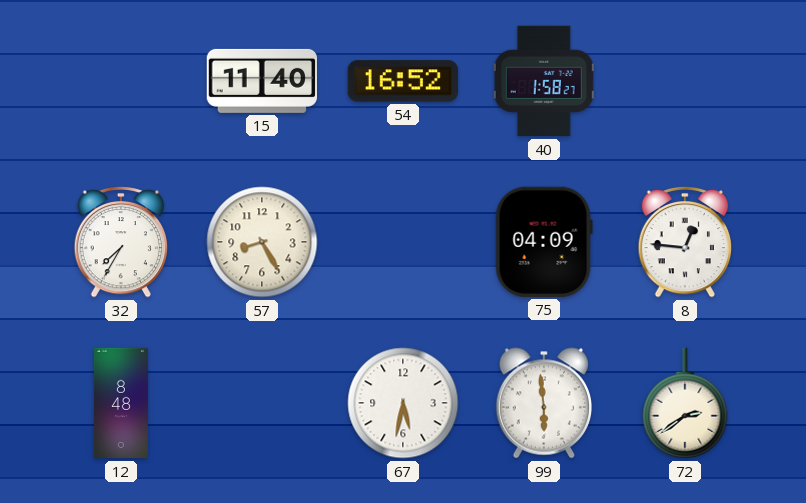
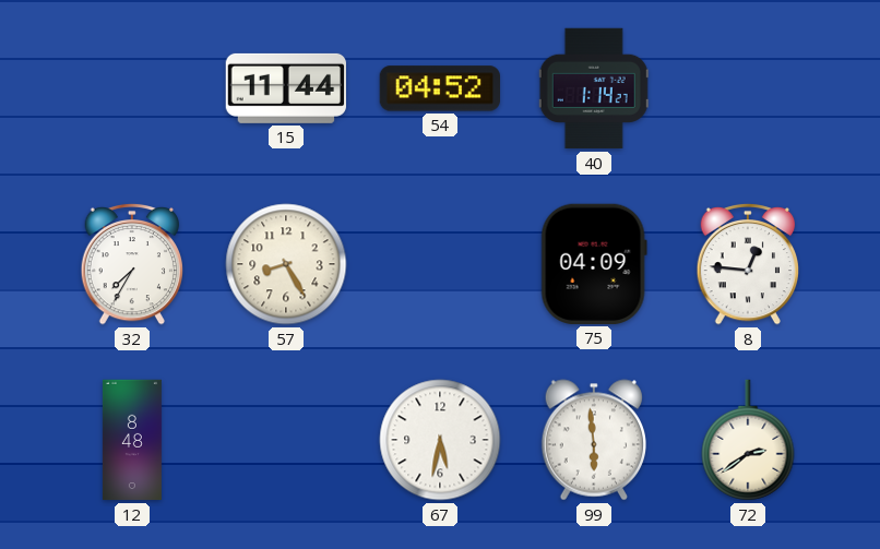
15: 11:40 -> 11:44
54: 16:52 -> 04:52
40: 1:58 -> 1:14
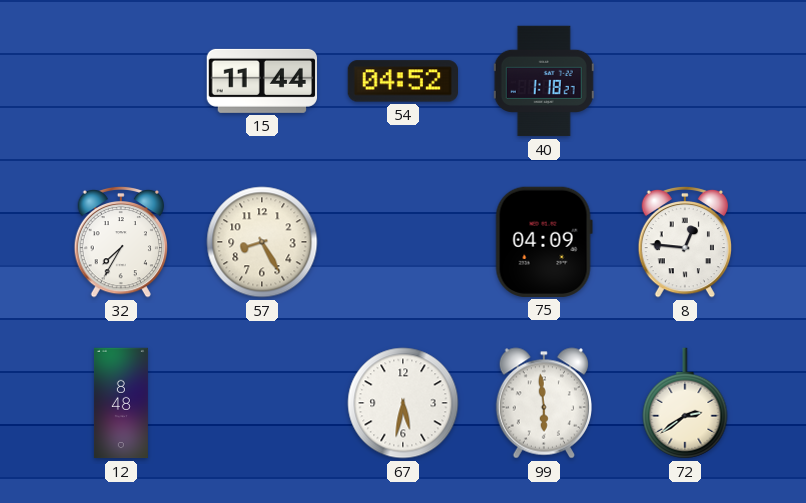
40: 1:14 -> 1:18
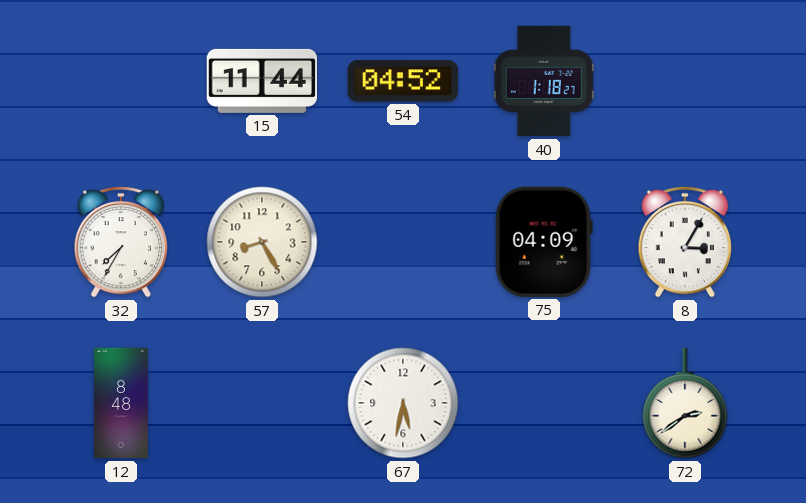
8: 12:46 -> 3:05
99: 5:59 -> none
